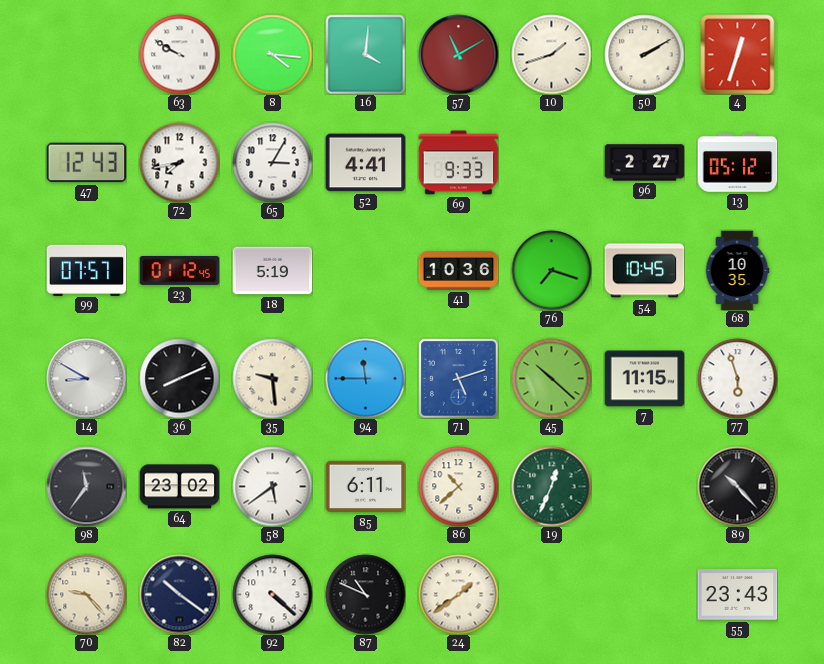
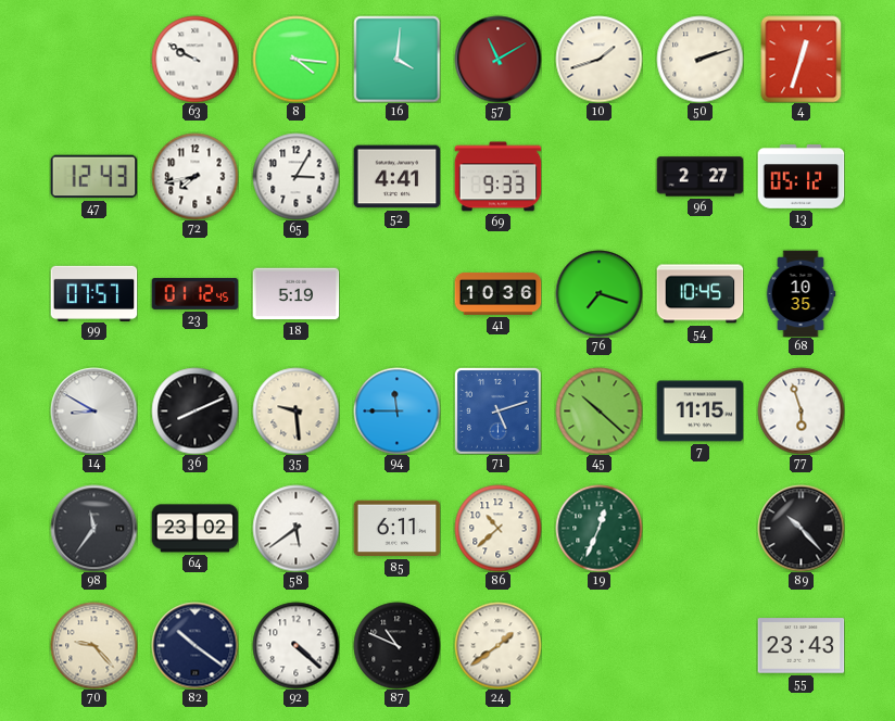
50: 2:10 -> 2:12
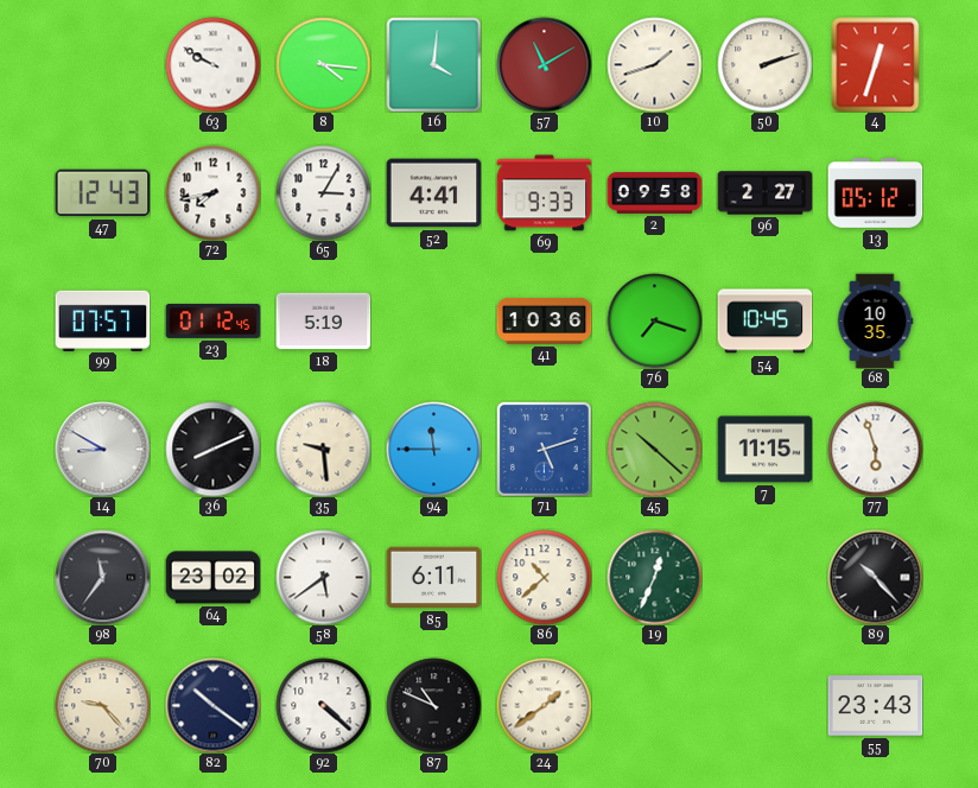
2: none -> 09:58
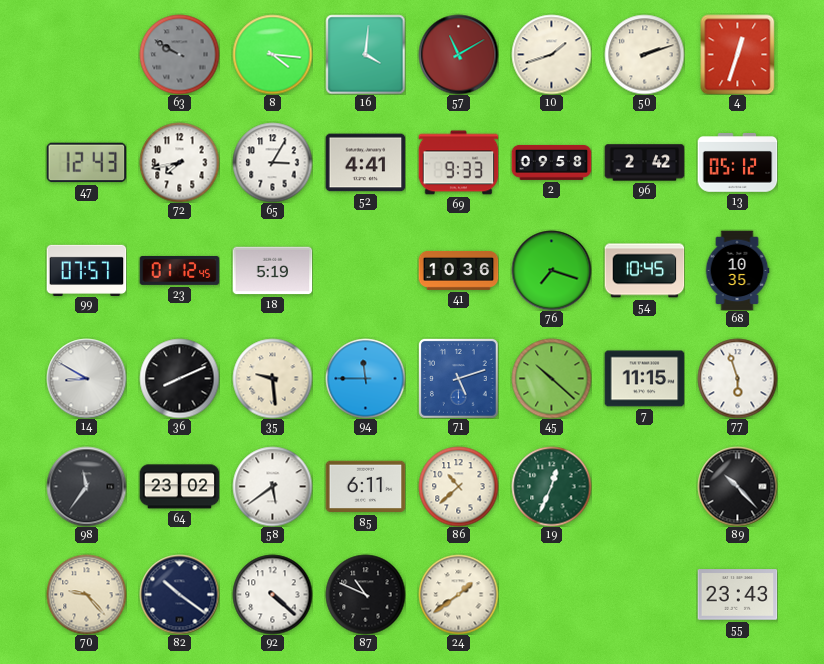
63 dial: white -> grey
96: 2:27 -> 2:42
